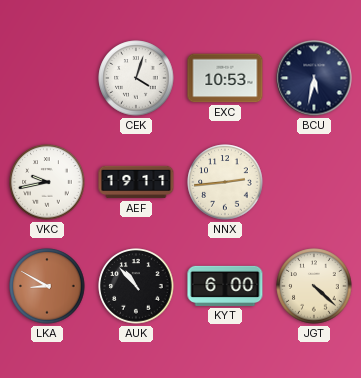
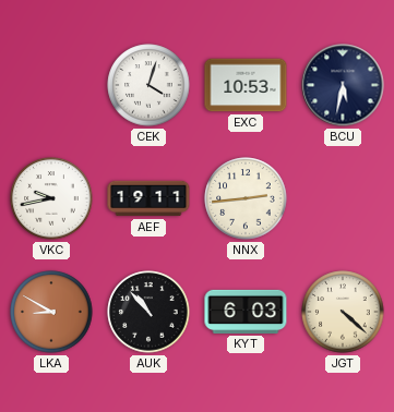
KYT: 6:00 -> 6:03
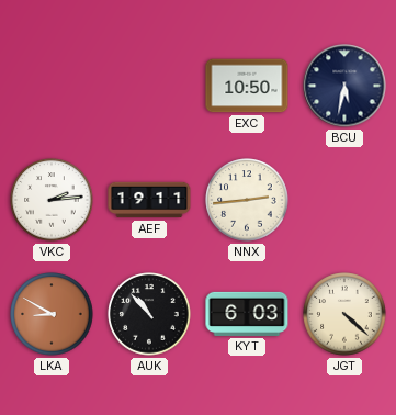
CEK: 4:03 -> none
EXC: 10:53 -> 10:50
VKC: 9:43 -> 2:14
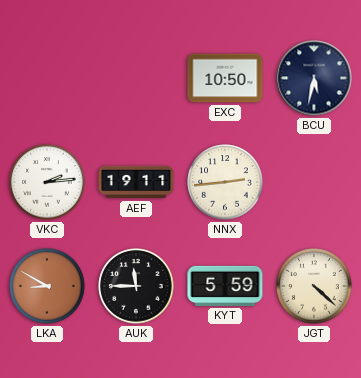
AUK: 10:53 -> 11:45
KYT: 6:03 -> 5:59
